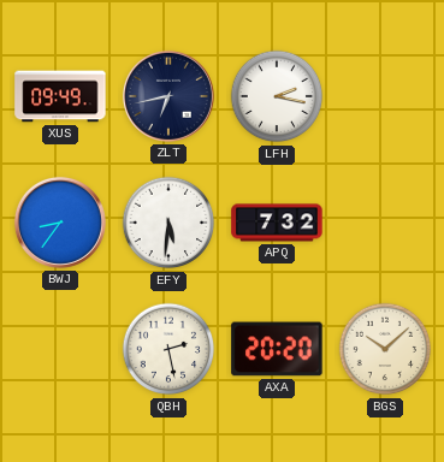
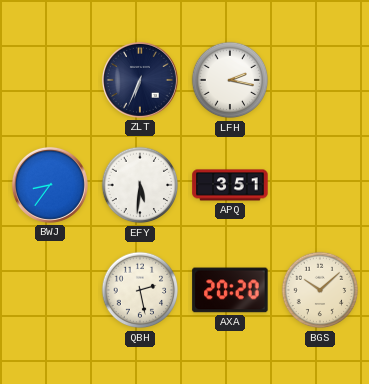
XUS: 09:49 -> none
ZLT: 6:43 -> 6:34
APQ: 7:32 -> 3:51
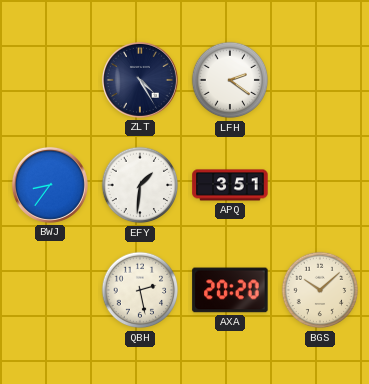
ZLT: 6:34 -> 4:25
LFH: 2:17 -> 2:21
EFY: 5:31 -> 1:31
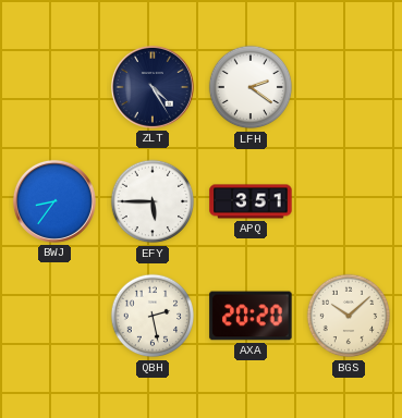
EFY: 1:31 -> 5:45
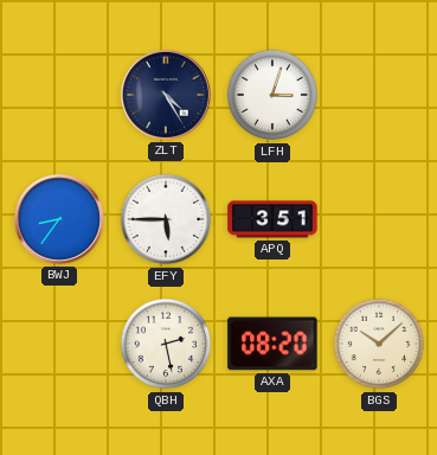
LFH: 2:21 -> 3:03
AXA: 20:20 -> 08:20
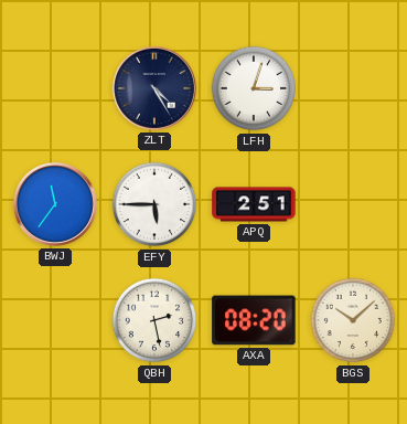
BWJ: 8:36 -> 11:36
APQ: 3:51 -> 2:51
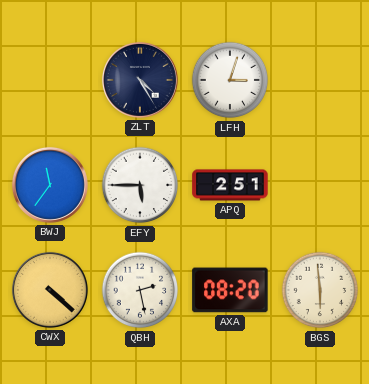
CWX: none -> 4:22
BGS: 10:08 -> 5:59
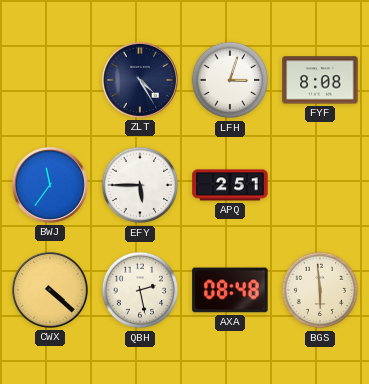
FYF: none -> 8:08
AXA: 08:20 -> 08:48
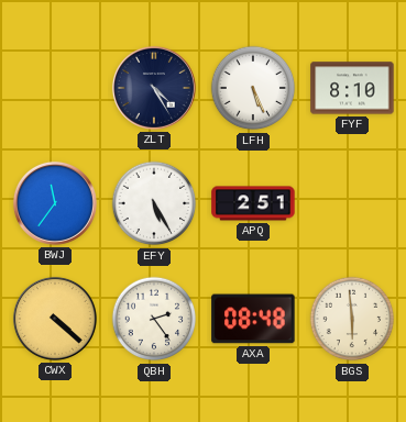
LFH: 3:03 -> 5:26
FYF: 8:08 -> 8:10
EFY: 5:45 -> 5:25
QBH: 2:28 -> 2:24
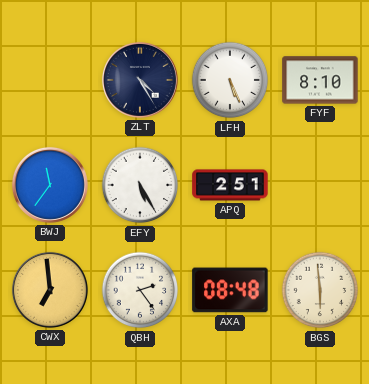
CWX: 4:22 -> 6:59
